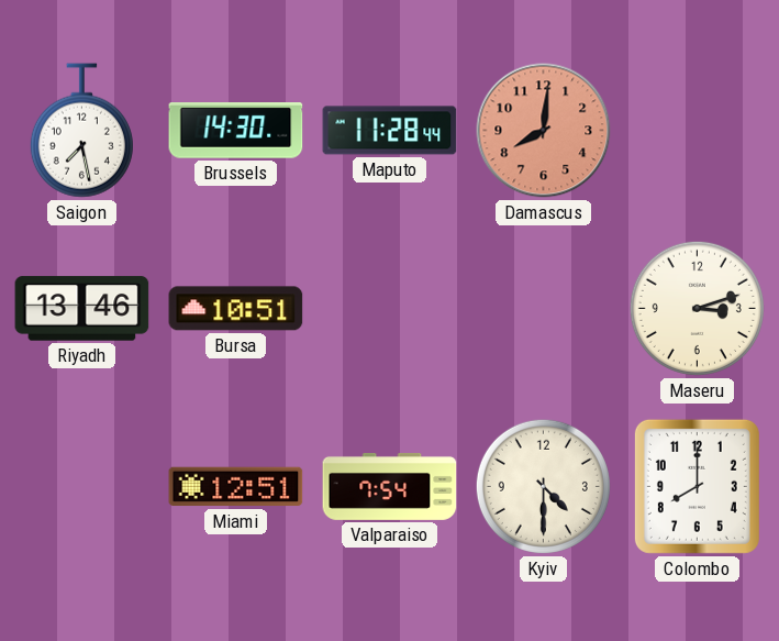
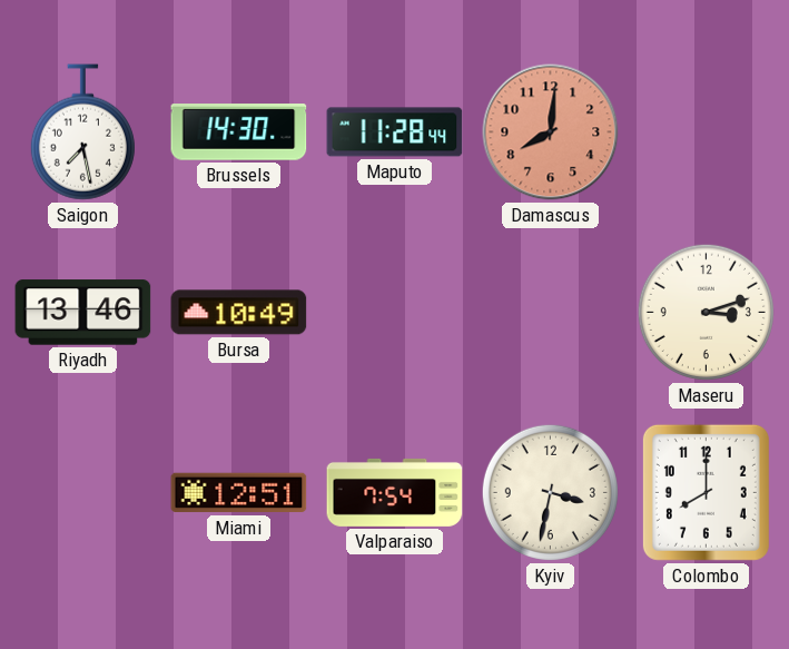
Bursa: 10:51 -> 10:49
Kyiv: 4:30 -> 3:32
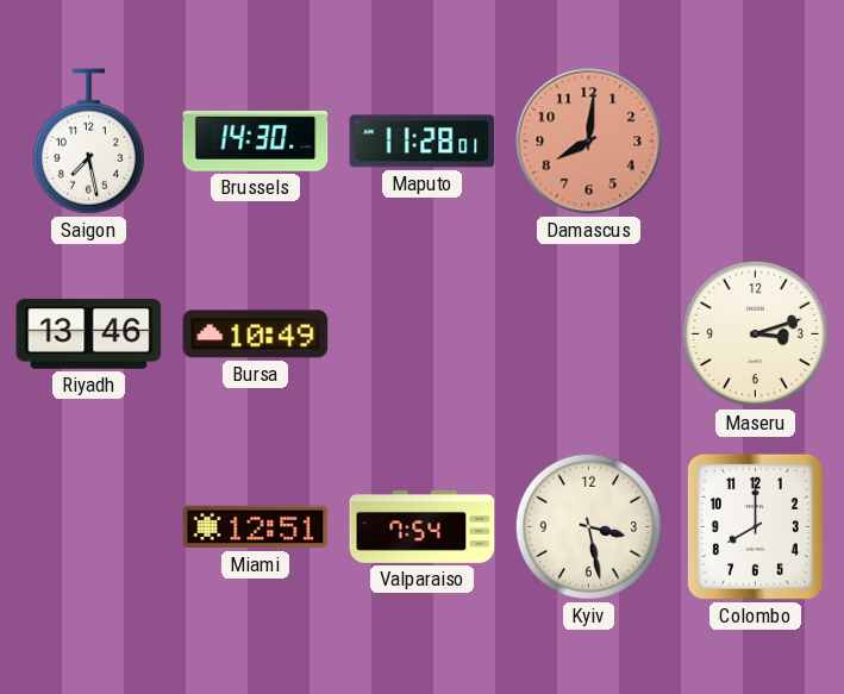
Maputo: 11:28:44 -> 11:28:01
Kyiv: 3:32 -> 3:28
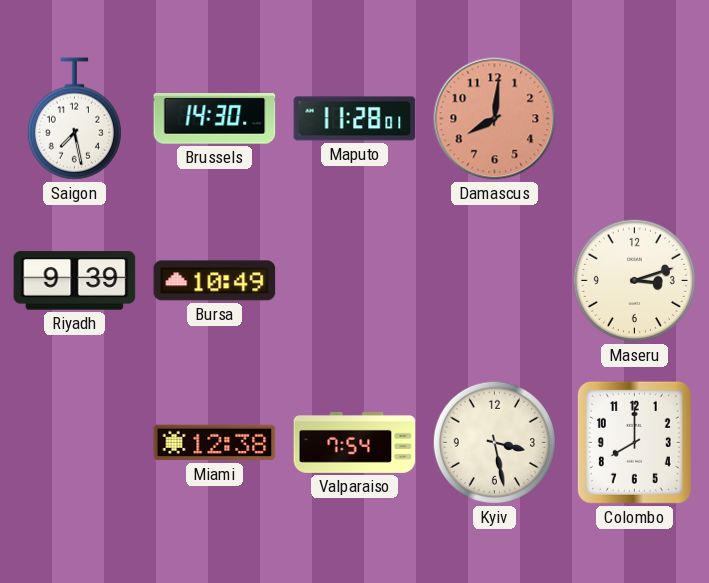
Riyadh: 13:46 -> 9:39
Miami: 12:51 -> 12:38
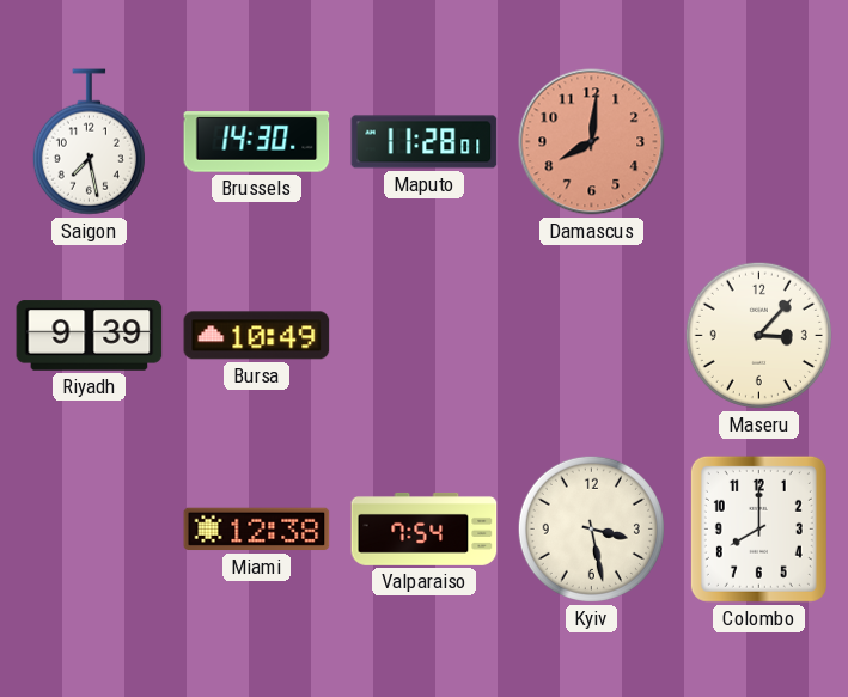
Maseru: 3:12 -> 3:07
